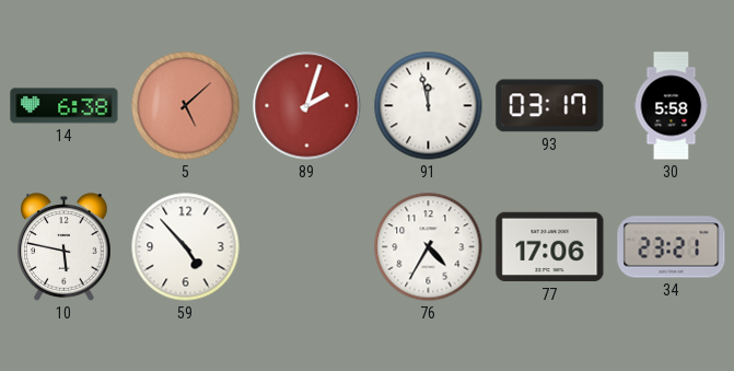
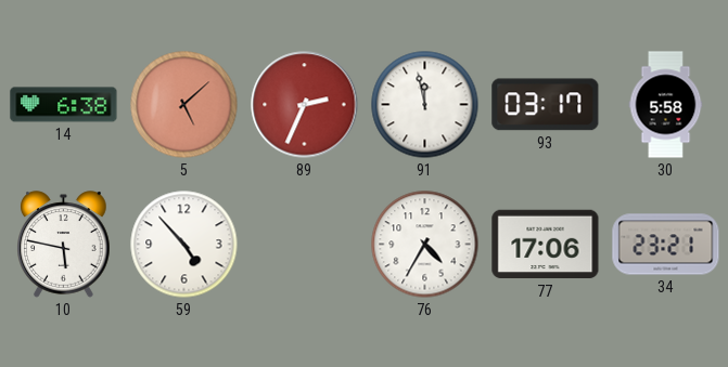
89: 2:03 -> 2:34
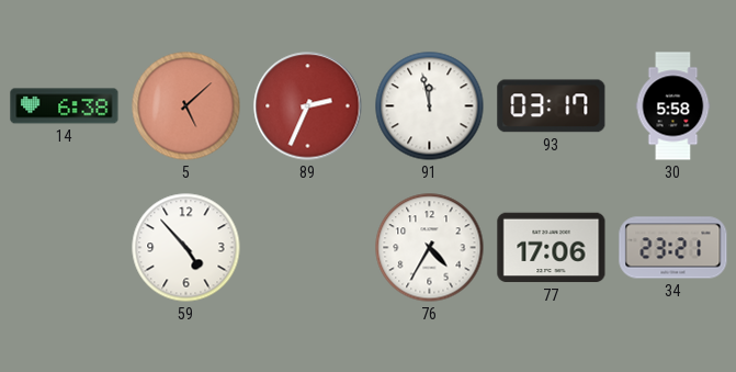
10: 5:47 -> none
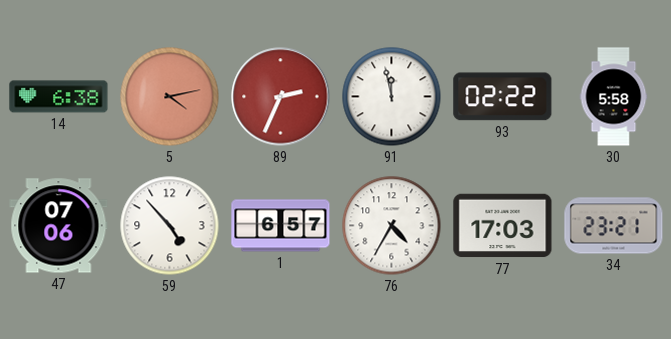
5: 5:08 -> 4:13
93: 03:17 -> 02:22
47: none -> 07:06
1: none -> 6:57
77: 17:06 -> 17:03
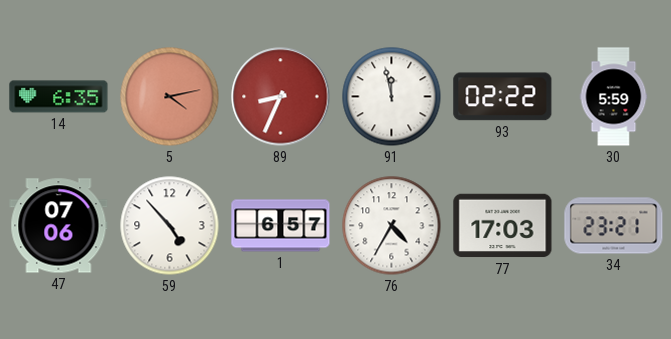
14: 6:38 -> 6:35
89: 2:34 -> 8:34
30: 5:58 -> 5:59
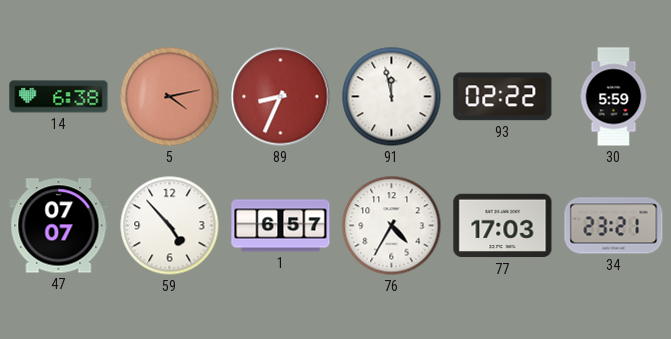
14: 6:35 -> 6:38
47: 07:06 -> 07:07
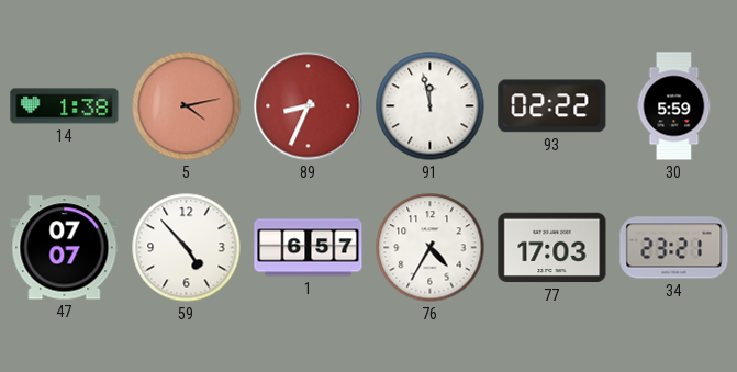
14: 6:38 -> 1:38
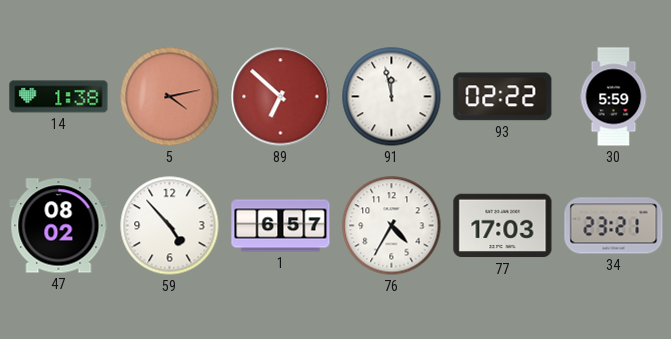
89: 8:34 -> 6:52
47: 07:07 -> 08:02
